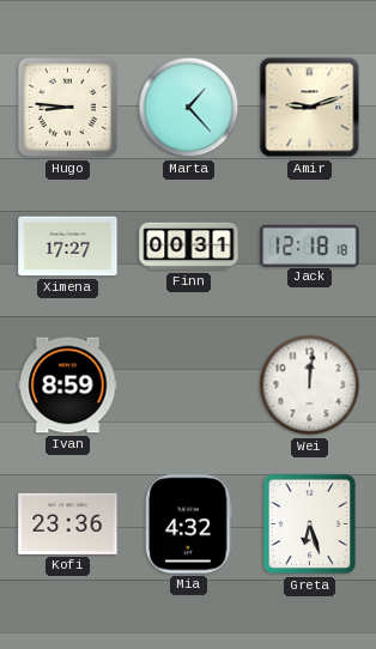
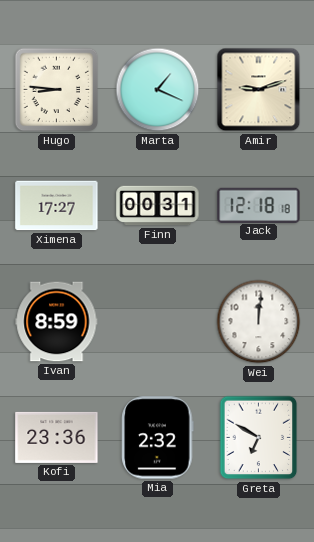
Marta: 1:23 -> 1:19
Mia: 4:32 -> 2:32
Greta: 6:27 -> 6:50
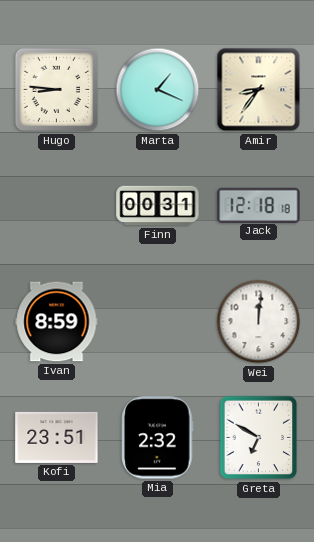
Amir: 9:12 -> 8:36
Ximena: 17:27 -> none
Kofi: 23:36 -> 23:51
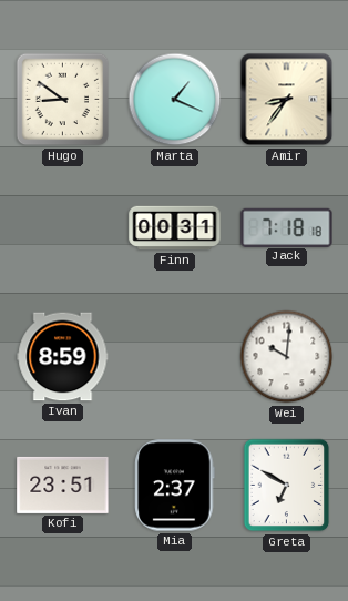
Hugo: 8:46 -> 8:51
Jack: 12:18 -> 7:18
Wei: 12:01 -> 10:01
Mia: 2:32 -> 2:37
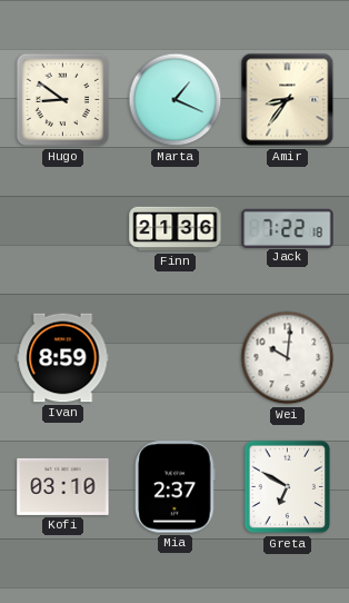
Finn: 00:31 -> 21:36
Jack: 7:18 -> 7:22
Kofi: 23:51 -> 03:10
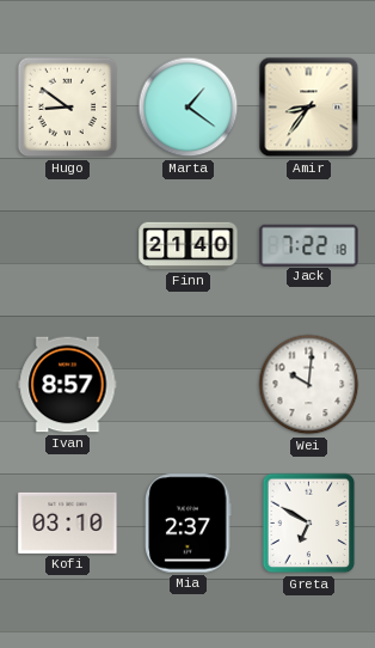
Marta: 1:19 -> 1:21
Finn: 21:36 -> 21:40
Ivan: 8:59 -> 8:57
